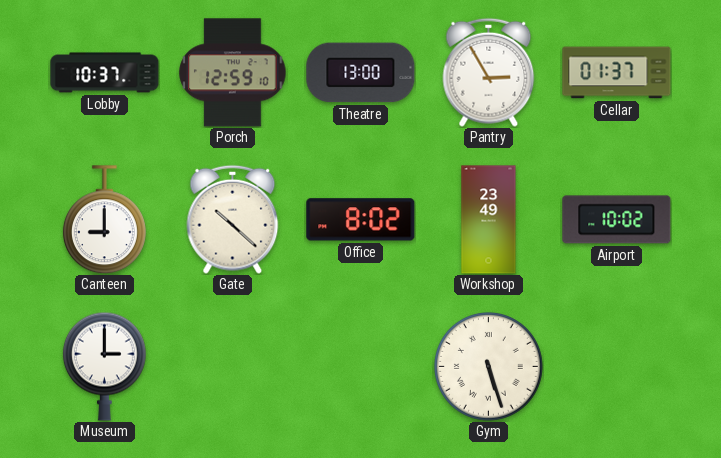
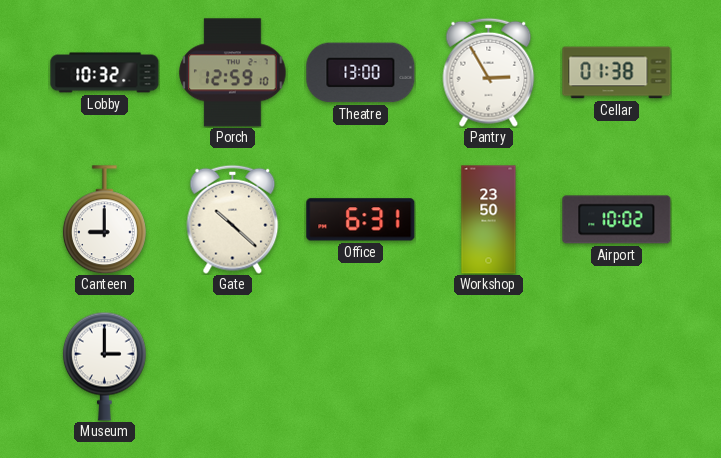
Lobby: 10:37 -> 10:32
Cellar: 01:37 -> 01:38
Office: 8:02 -> 6:31
Workshop: 23:49 -> 23:50
Gym: 5:27 -> none
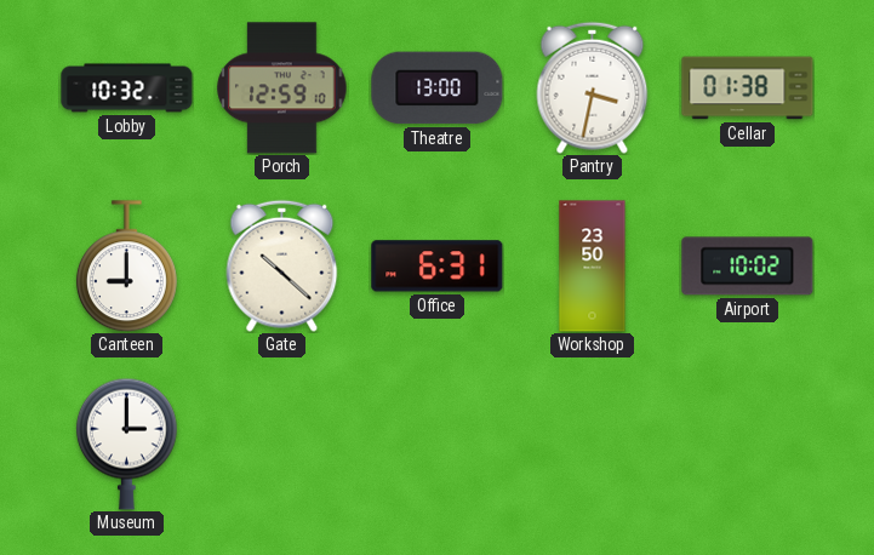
Pantry: 2:55 -> 3:32
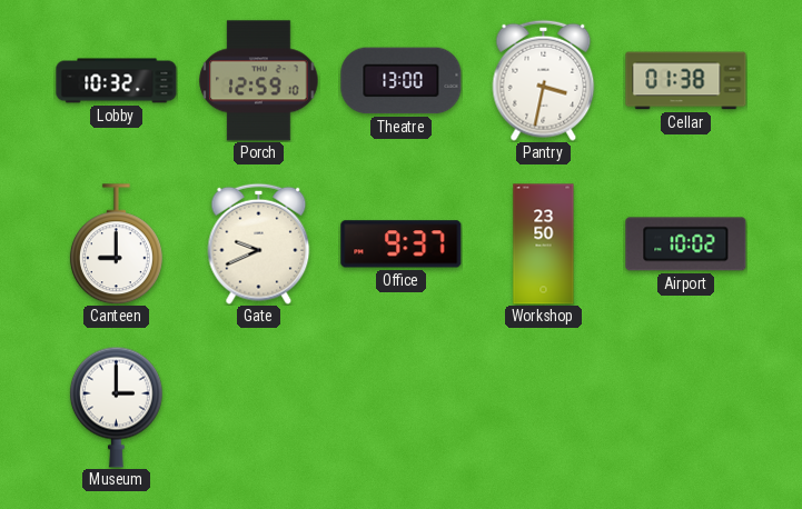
Gate: 10:22 -> 9:41
Office: 6:31 -> 9:37
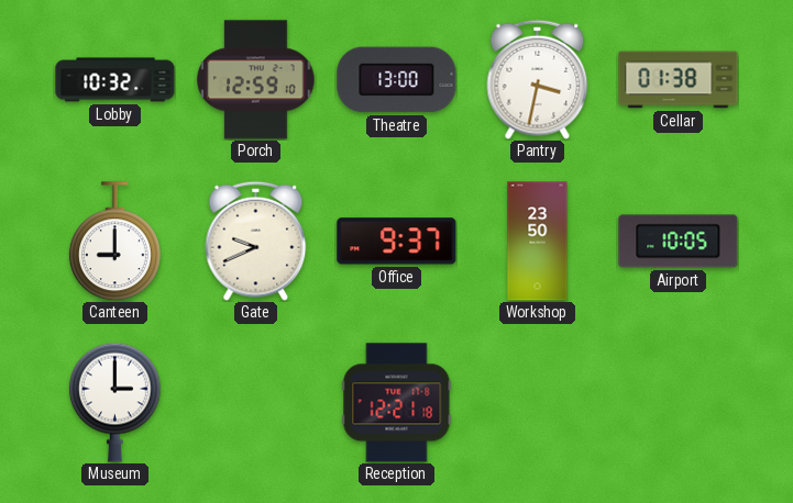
Airport: 10:02 -> 10:05
Reception: none -> 12:21
